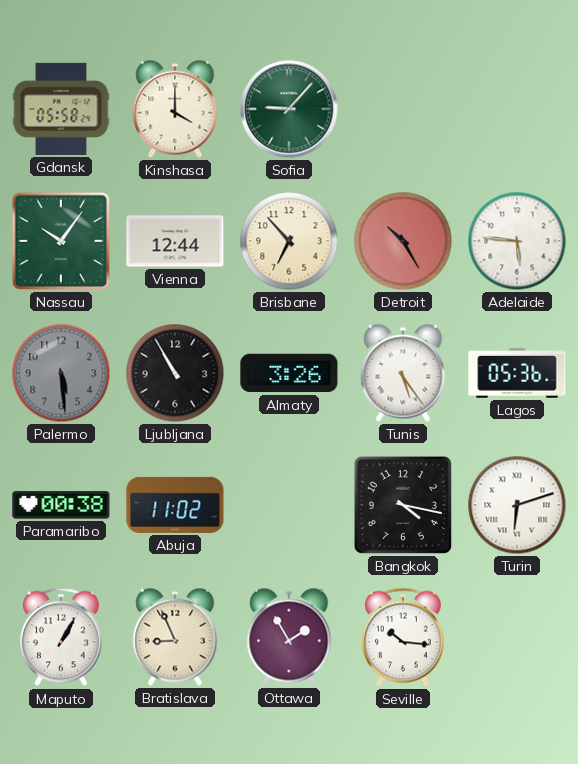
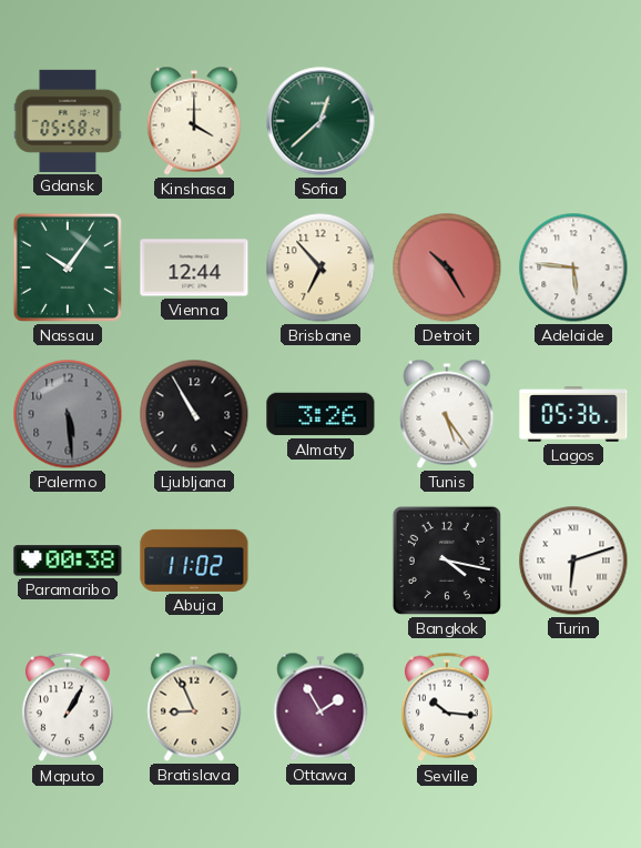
Sofia: 9:07 -> 12:38
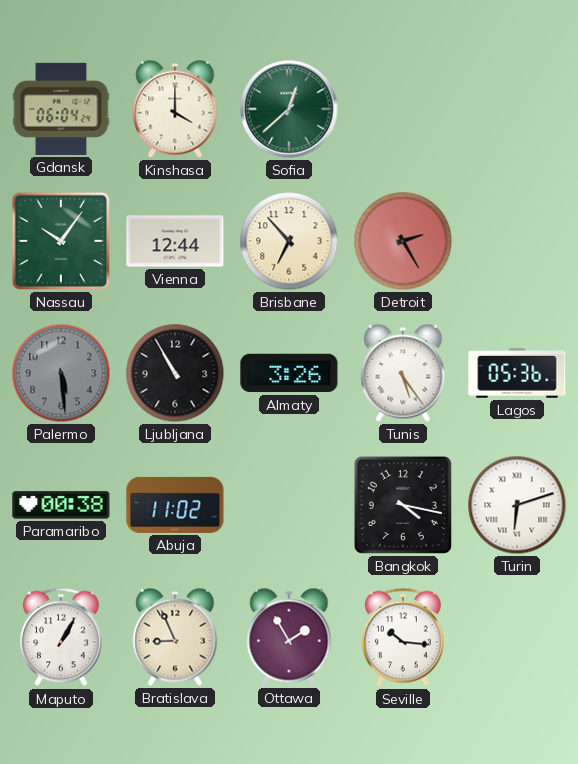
Gdansk: 05:58 -> 06:04
Detroit: 10:25 -> 2:25
Adelaide: 5:46 -> none
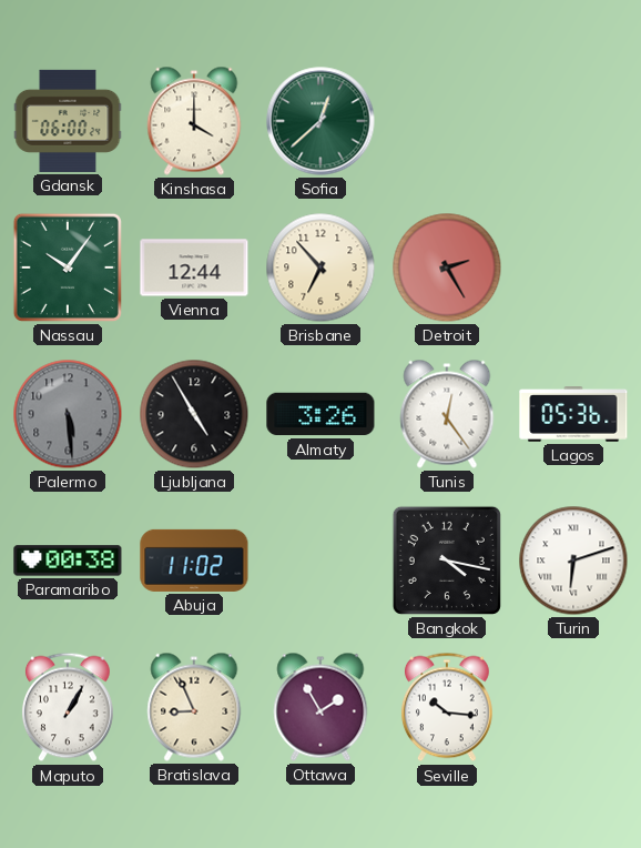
Gdansk: 06:04 -> 06:00
Ljubljana: 10:55 -> 4:55
Tunis: 5:24 -> 12:24
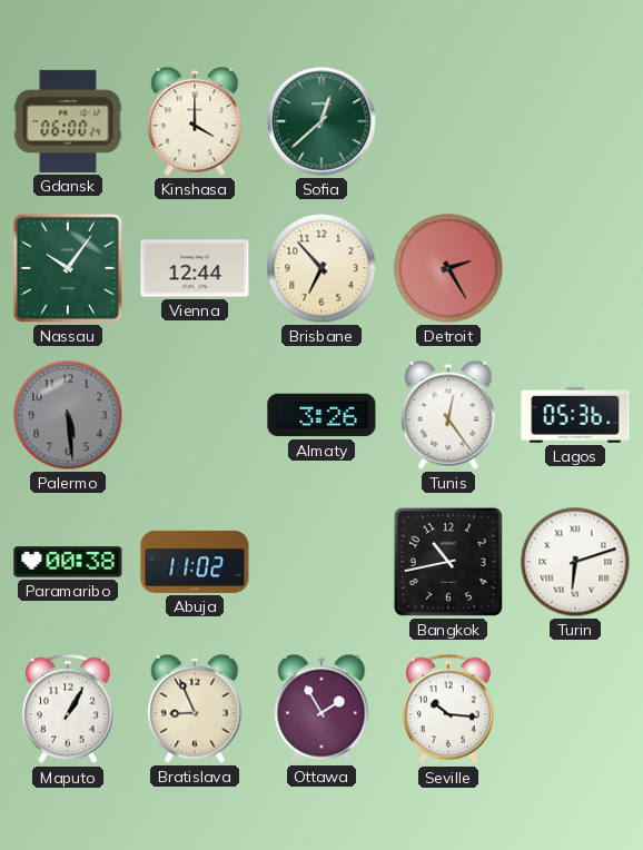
Ljubljana: 4:55 -> none
Bangkok: 4:17 -> 10:43
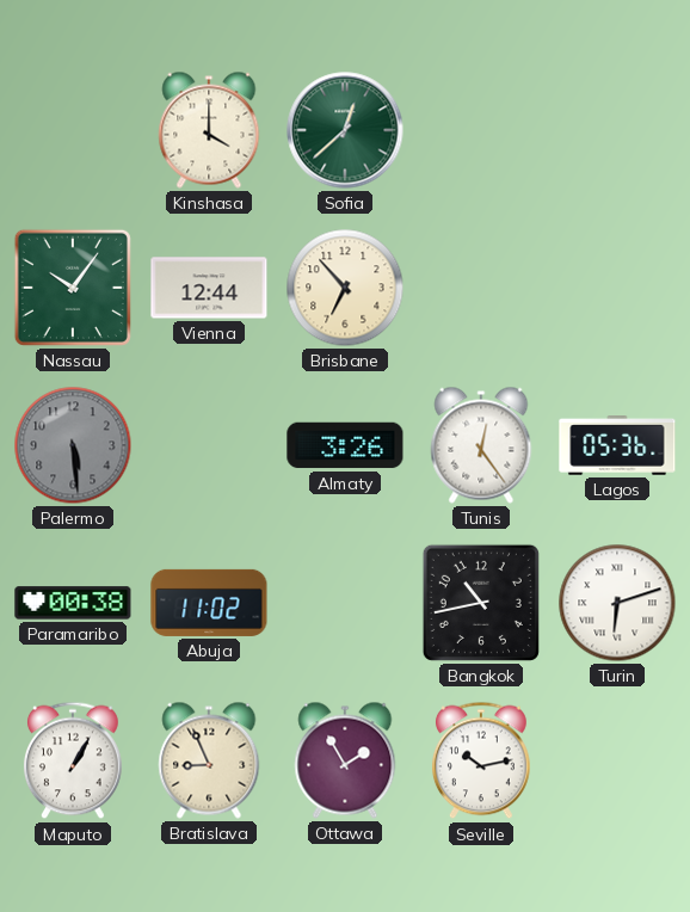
Gdansk: 06:00 -> none
Detroit: 2:25 -> none
Seville: 10:16 -> 10:13
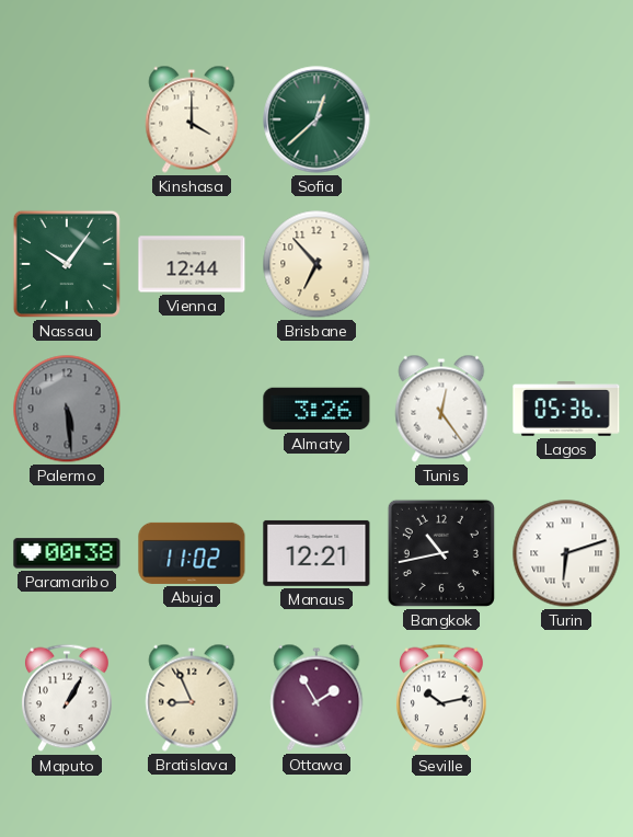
Manaus: none -> 12:21
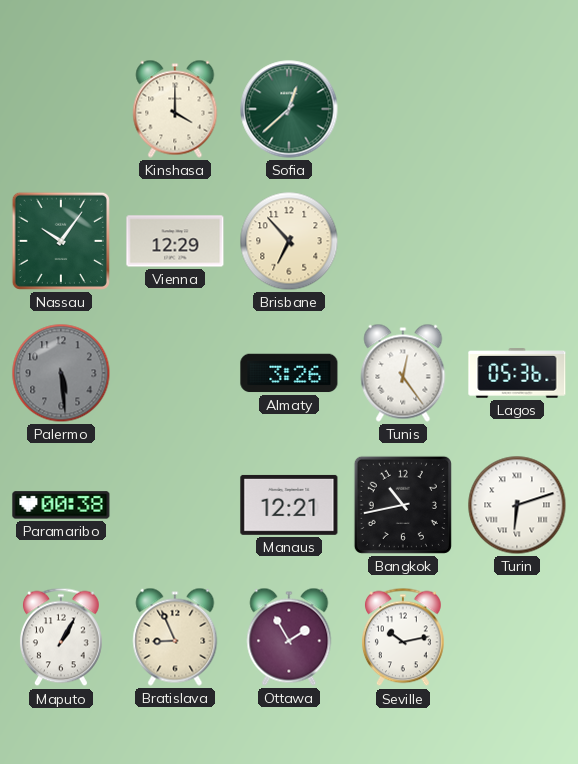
Vienna: 12:44 -> 12:29
Abuja: 11:02 -> none
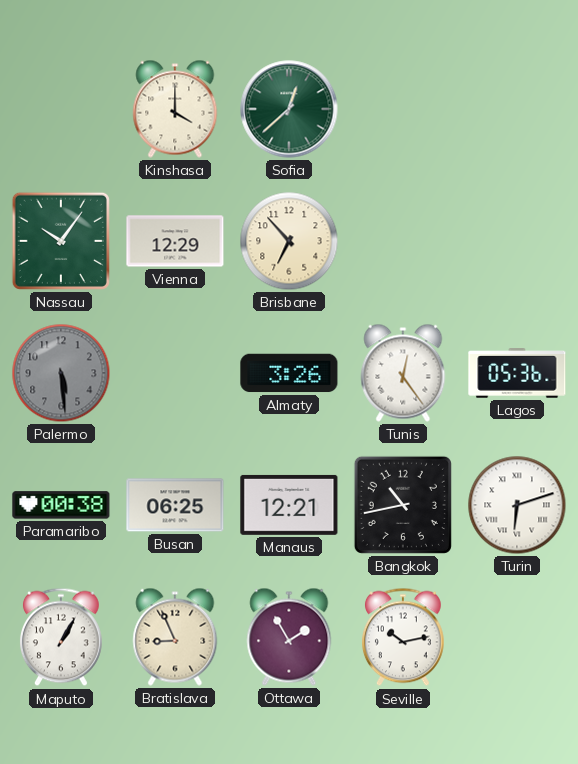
Busan: none -> 06:25
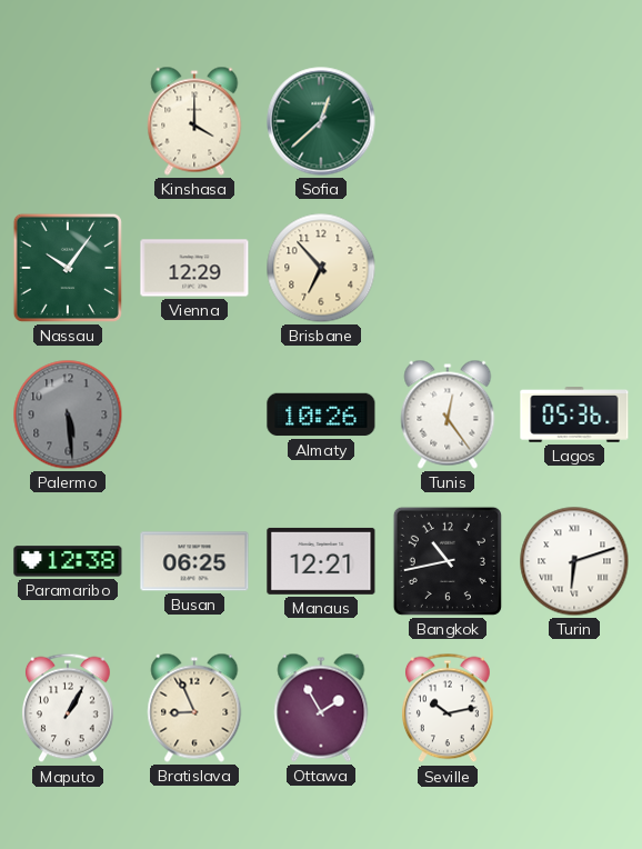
Almaty: 3:26 -> 10:26
Paramaribo: 00:38 -> 12:38
